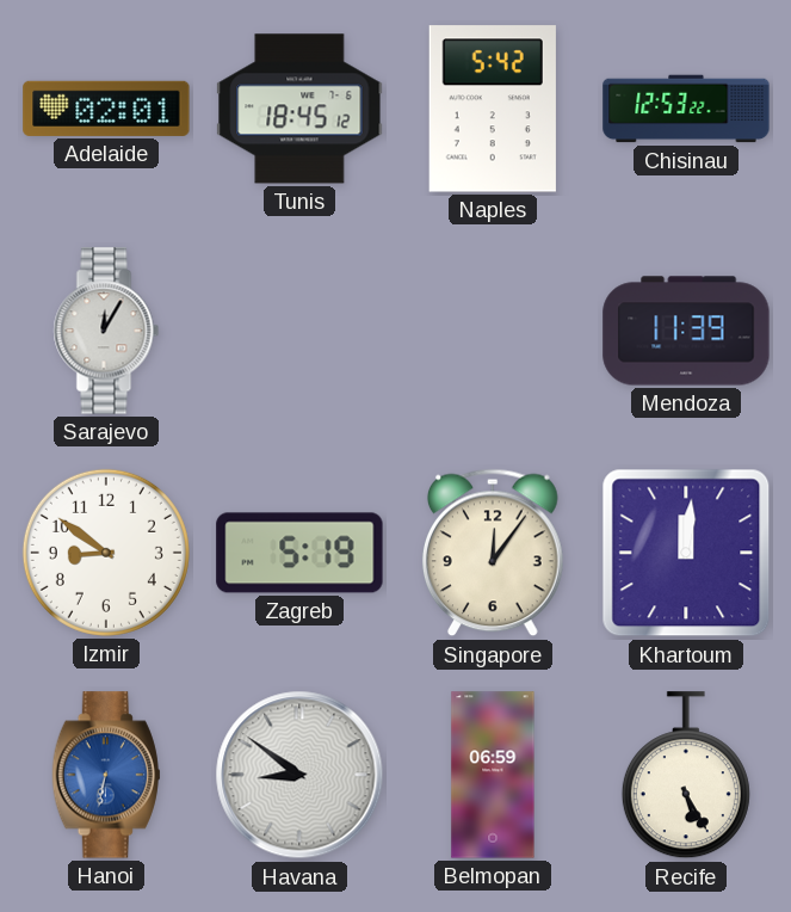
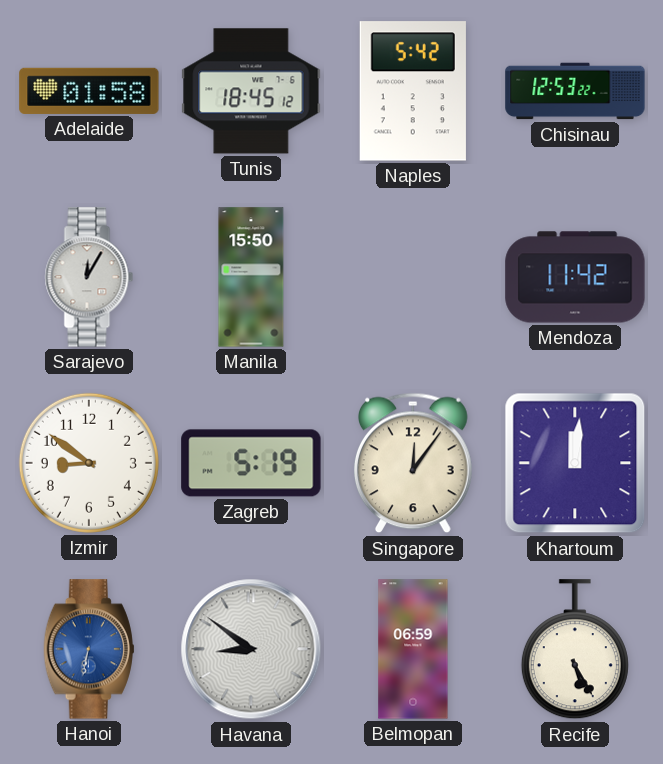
Adelaide: 02:01 -> 01:58
Manila: none -> 15:50
Mendoza: 11:39 -> 11:42
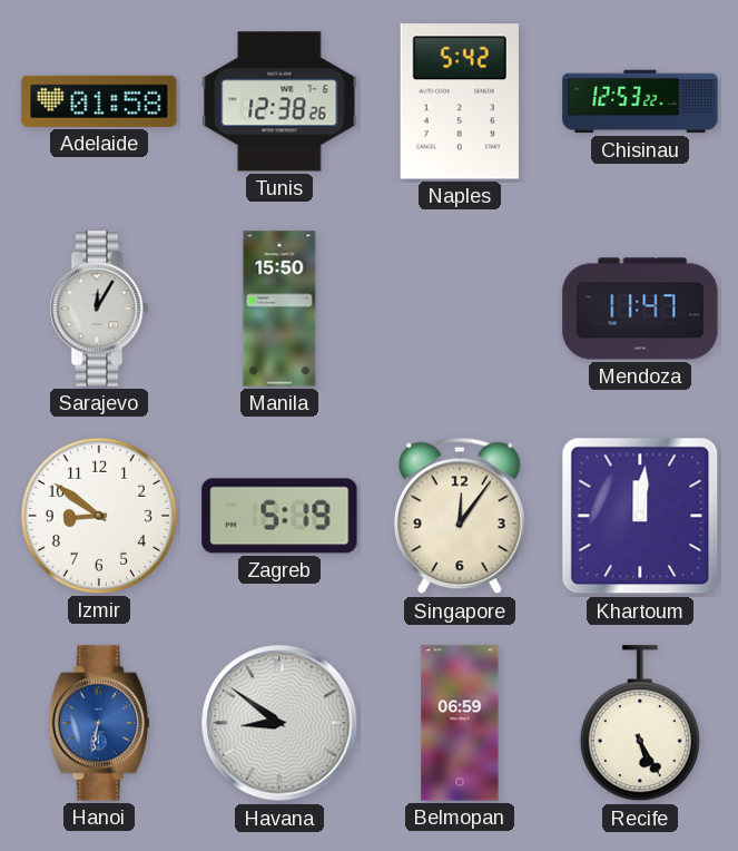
Tunis: 18:45 -> 12:38
Mendoza: 11:42 -> 11:47
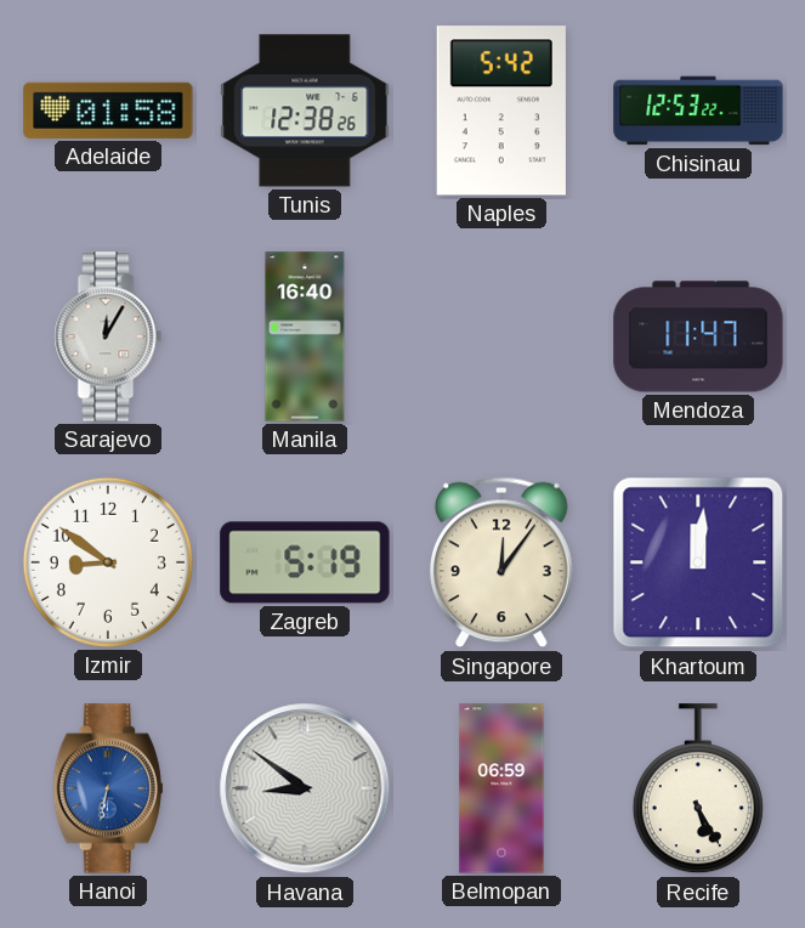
Manila: 15:50 -> 16:40
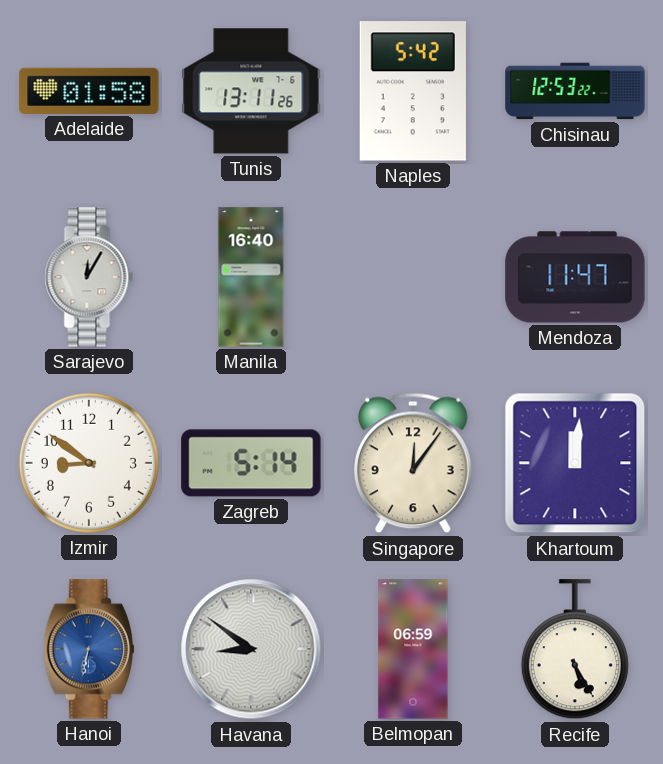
Tunis: 12:38 -> 13:11
Zagreb: 5:19 -> 5:14
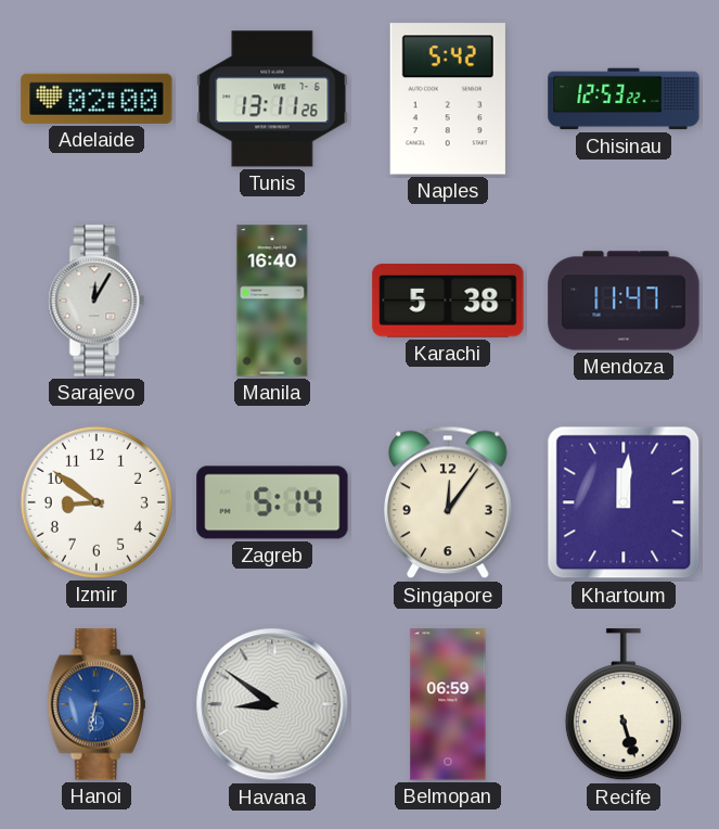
Adelaide: 01:58 -> 02:00
Karachi: none -> 5:38
Recife: 5:25 -> 5:27
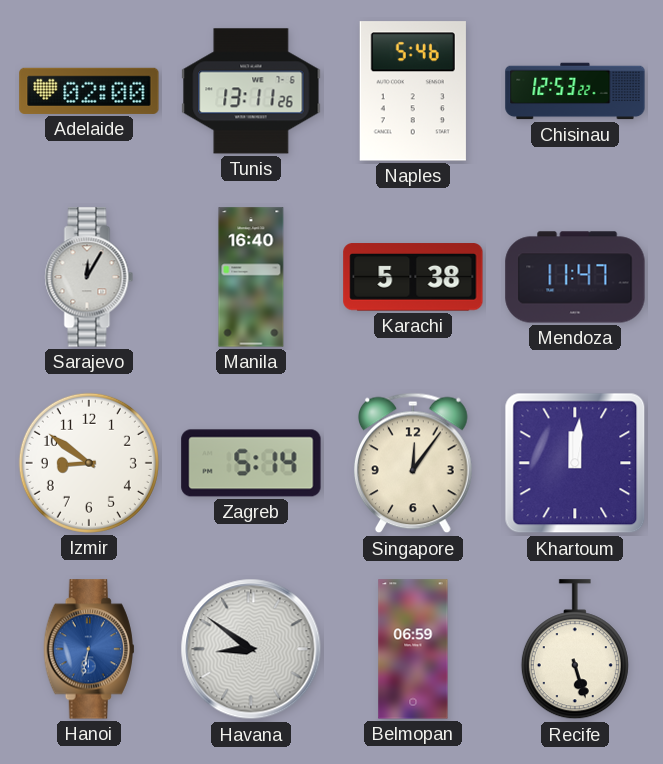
Naples: 5:42 -> 5:46
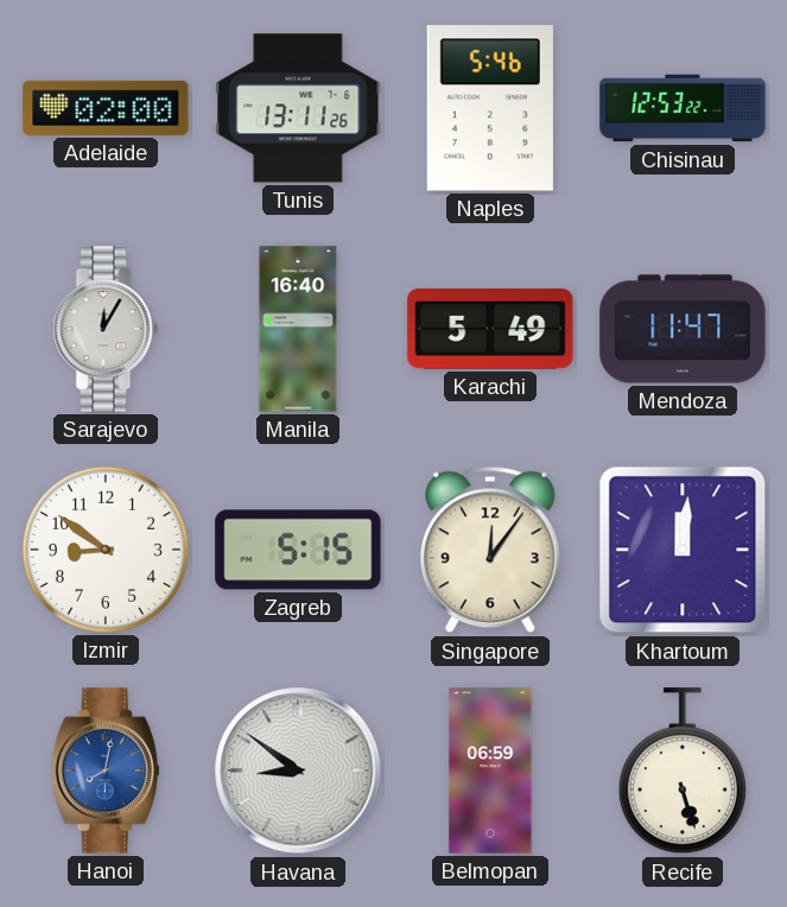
Karachi: 5:38 -> 5:49
Zagreb: 5:14 -> 5:15
Hanoi: 6:32 -> 8:02
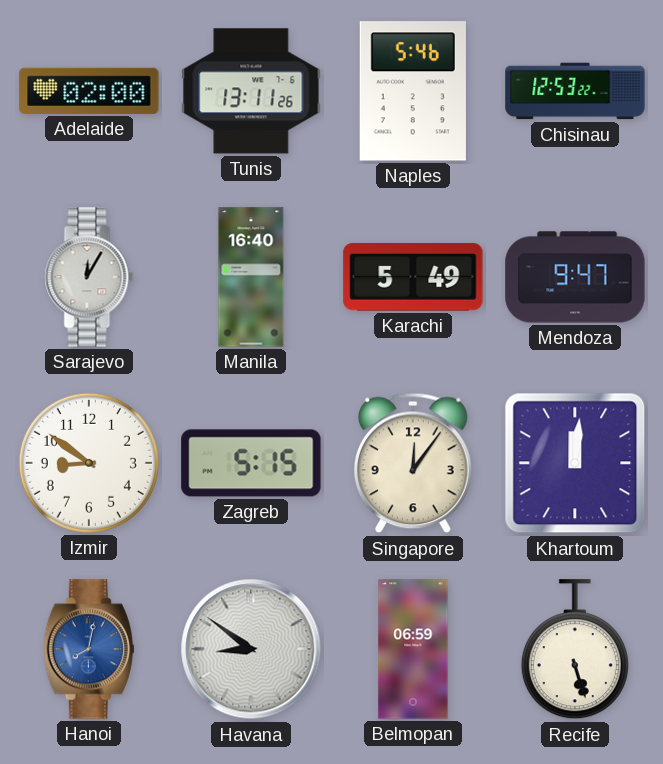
Mendoza: 11:47 -> 9:47
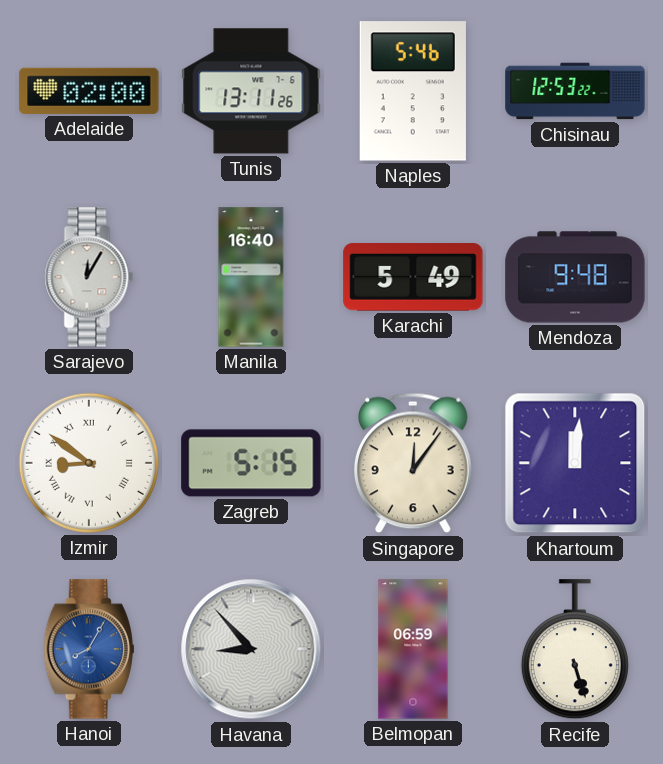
Mendoza: 9:47 -> 9:48
Izmir numerals: Arabic -> Roman
Hanoi: 8:02 -> 8:05
Havana: 8:51 -> 8:53
